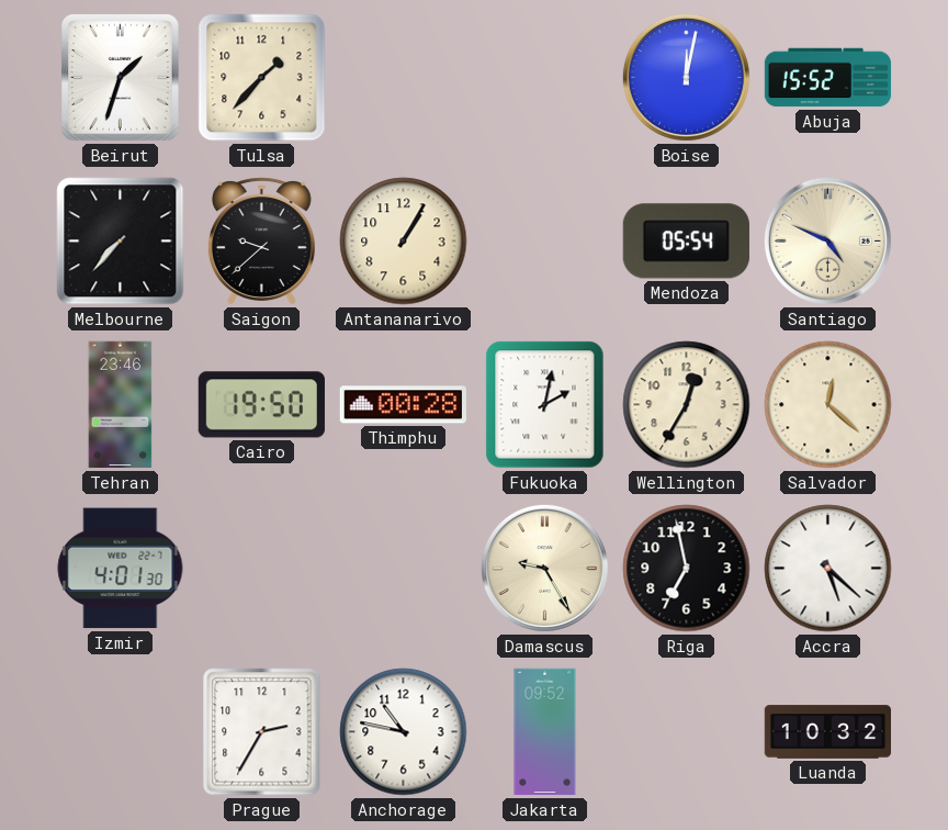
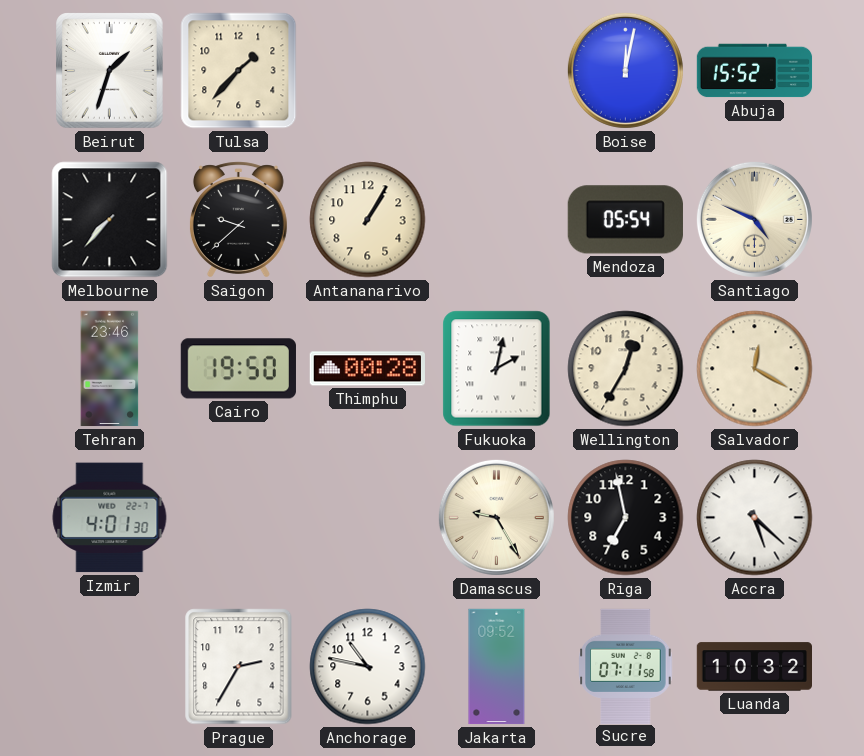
Salvador: 12:22 -> 12:20
Sucre: none -> 07:11
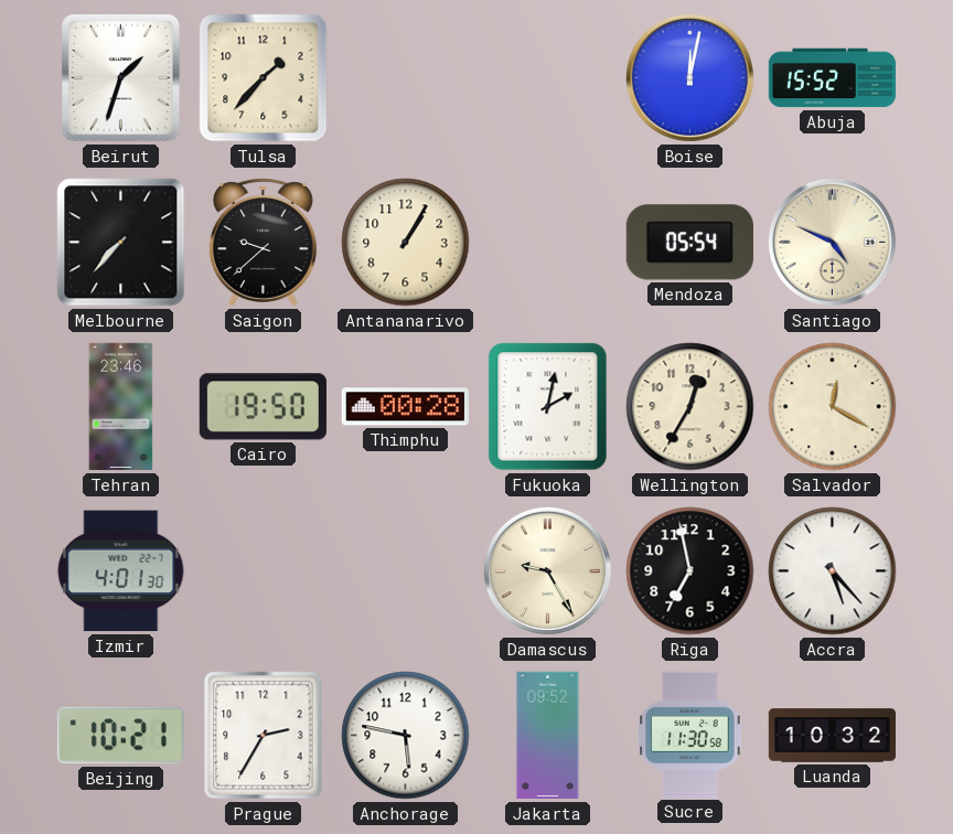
Accra: 5:22 -> 5:23
Beijing: none -> 10:21
Anchorage: 10:47 -> 5:47
Sucre: 07:11 -> 11:30
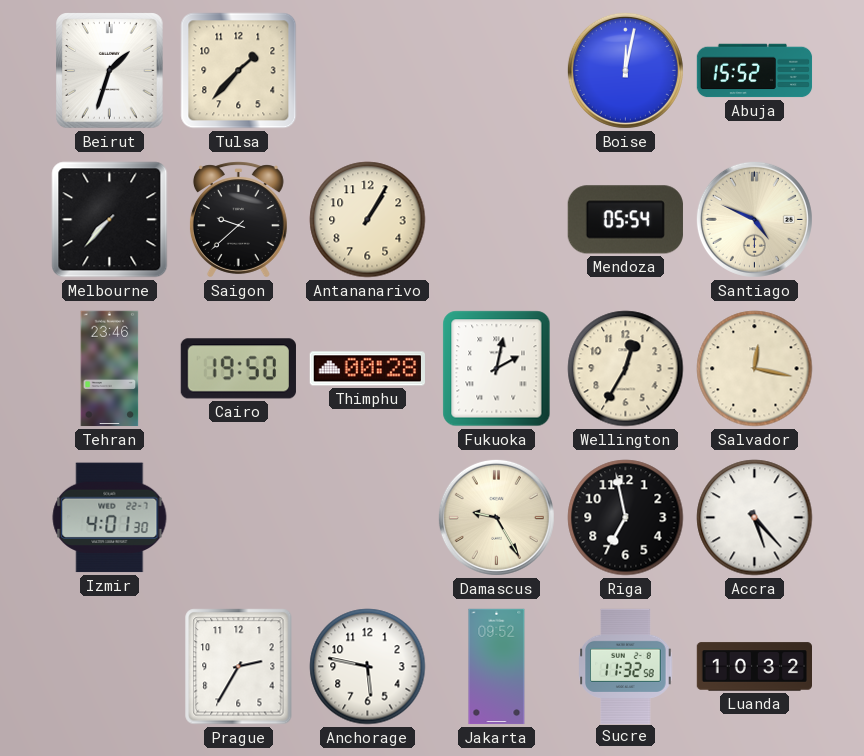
Salvador: 12:20 -> 12:17
Beijing: 10:21 -> none
Sucre: 11:30 -> 11:32
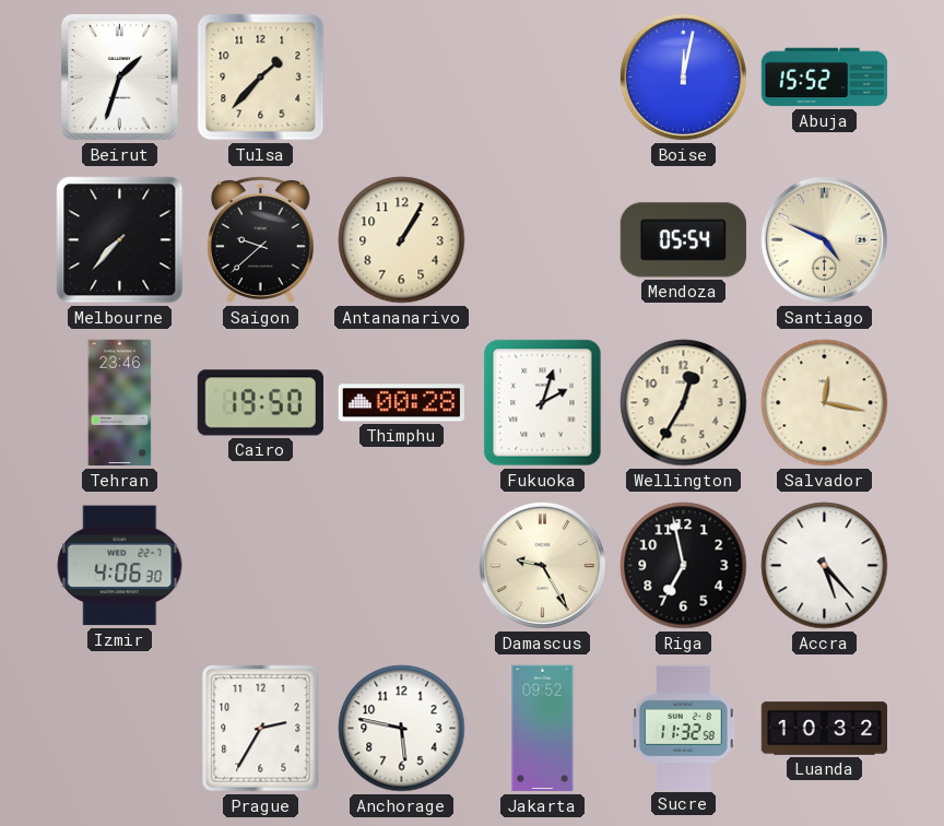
Fukuoka: 2:02 -> 2:03
Izmir: 4:01 -> 4:06
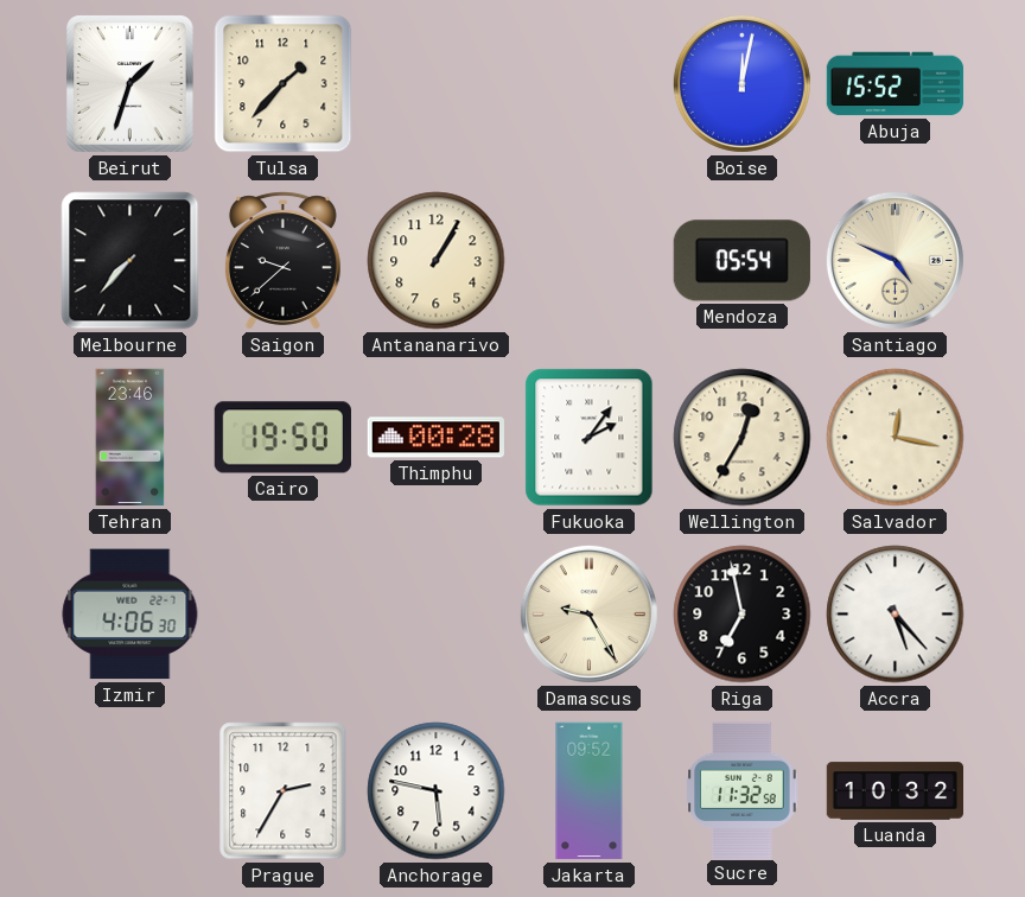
Fukuoka: 2:03 -> 2:06
